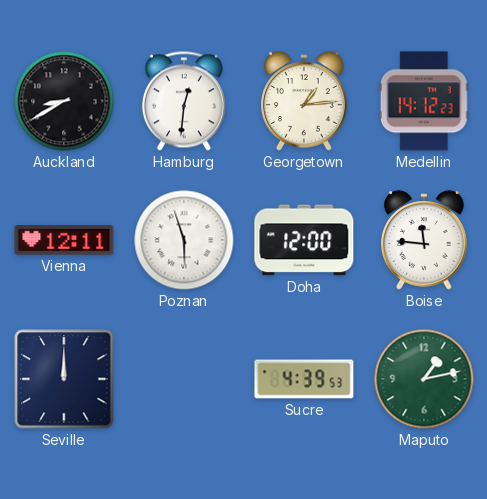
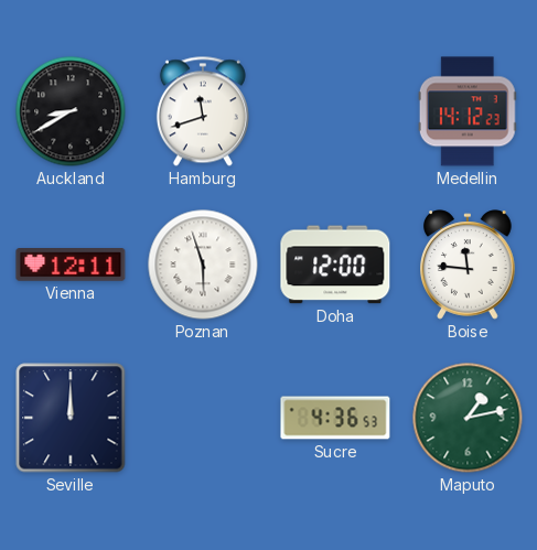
Hamburg: 12:31 -> 11:42
Georgetown: 1:14 -> none
Sucre: 4:39 -> 4:36
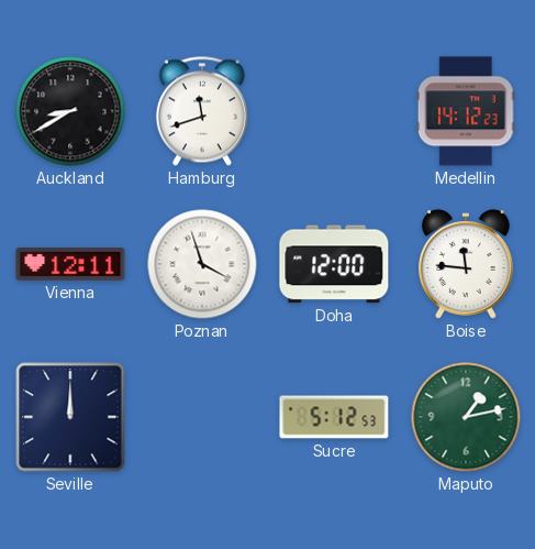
Poznan: 5:57 -> 3:57
Sucre: 4:36 -> 5:12
